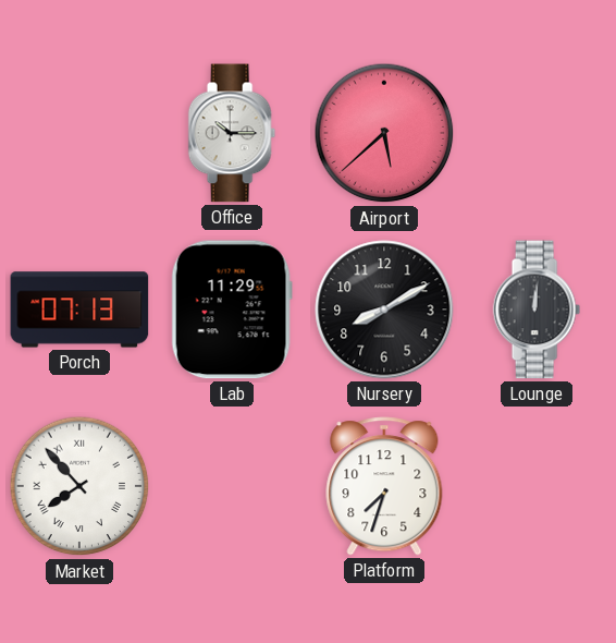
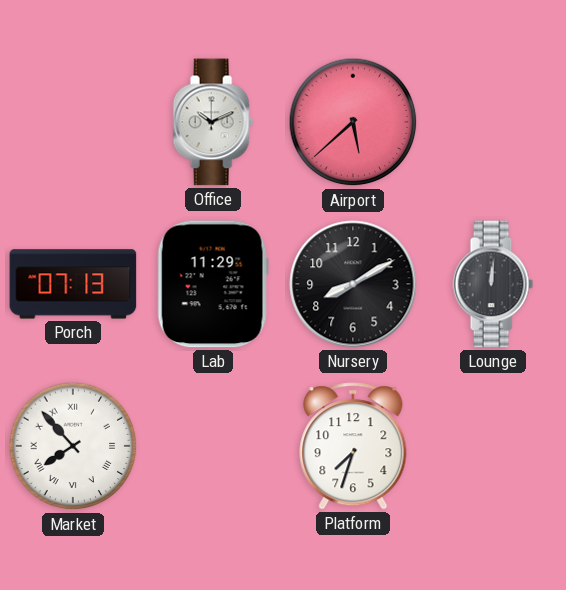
Office: 10:15 -> 10:11
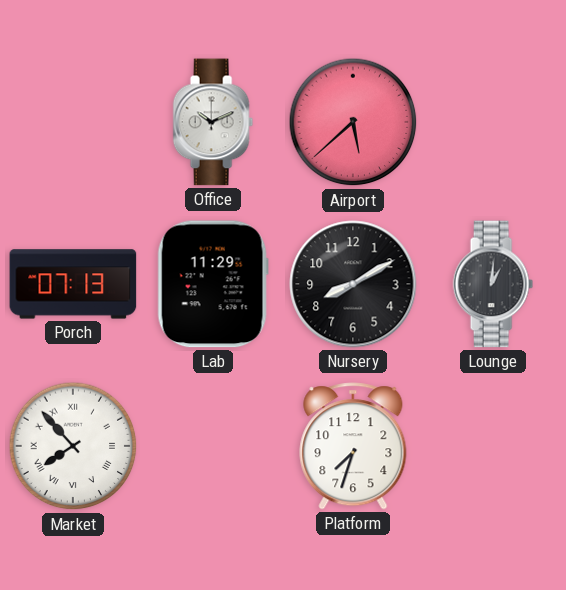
Lounge: 12:01 -> 1:01
